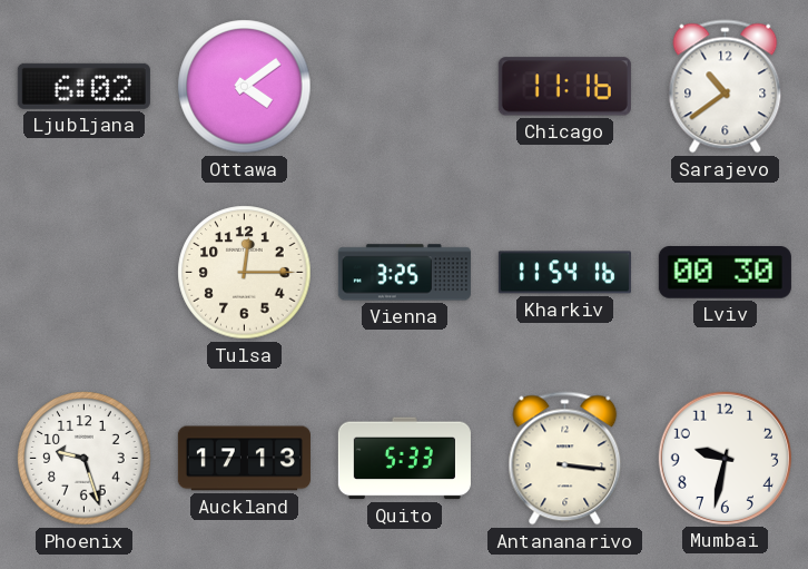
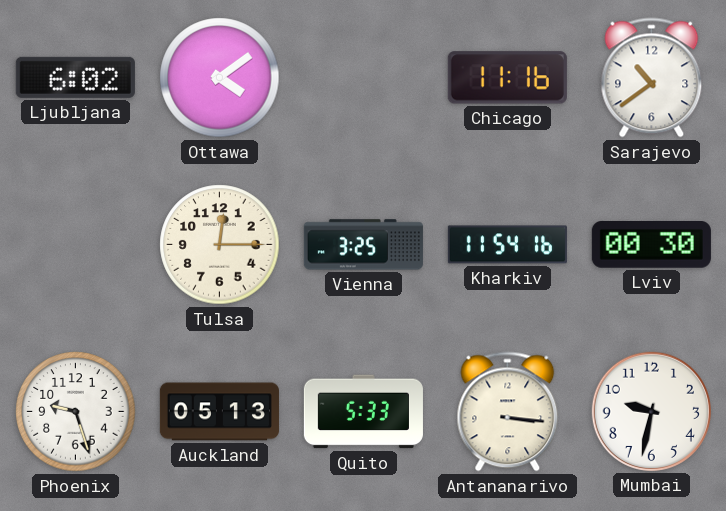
Auckland: 17:13 -> 05:13
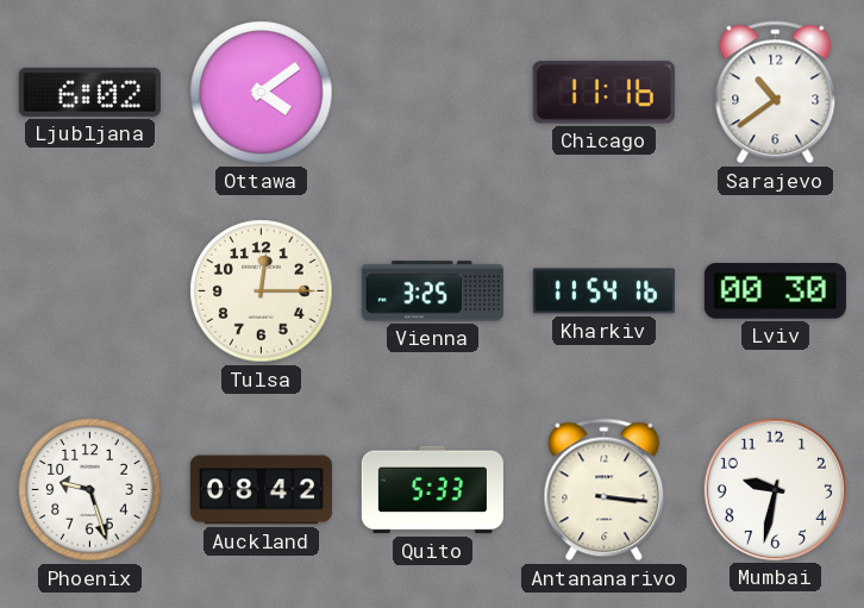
Auckland: 05:13 -> 08:42
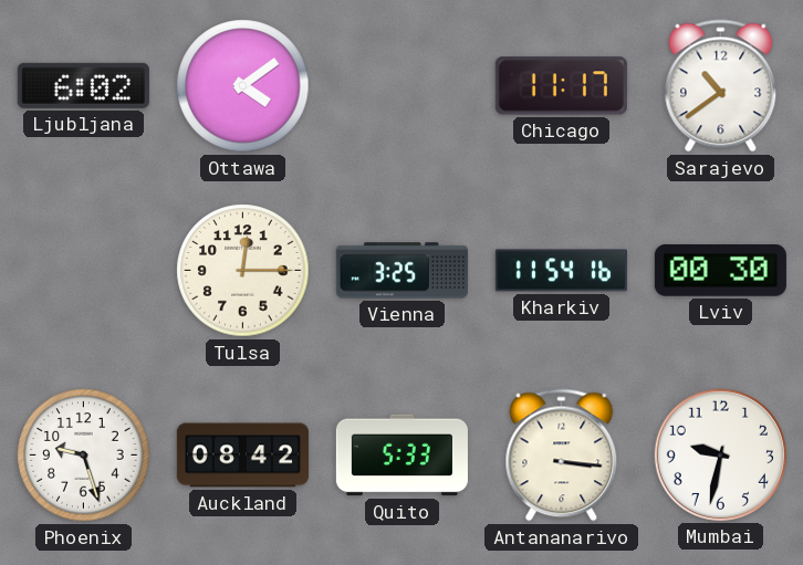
Chicago: 11:16 -> 11:17
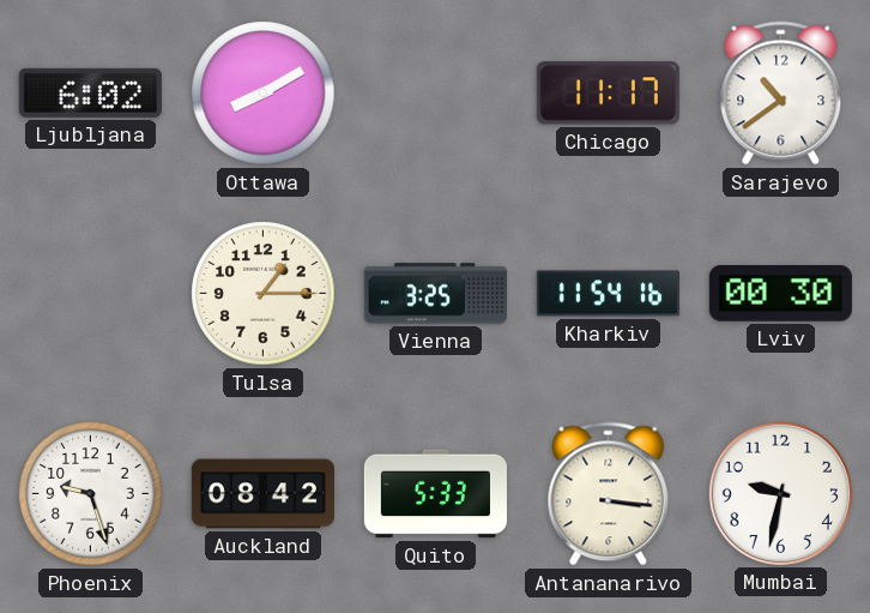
Ottawa: 4:09 -> 8:10
Tulsa: 12:15 -> 1:15
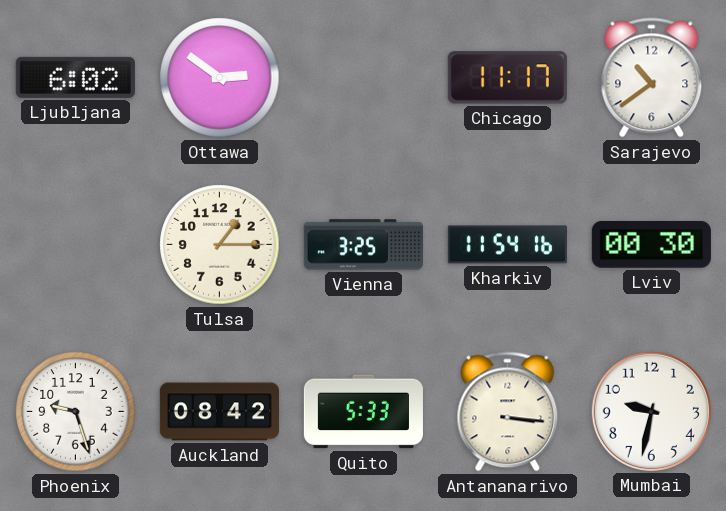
Ottawa: 8:10 -> 2:51
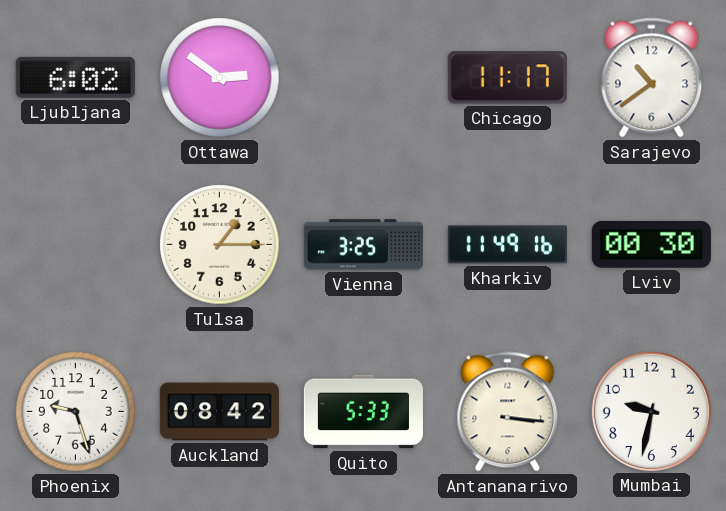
Kharkiv: 11:54 -> 11:49
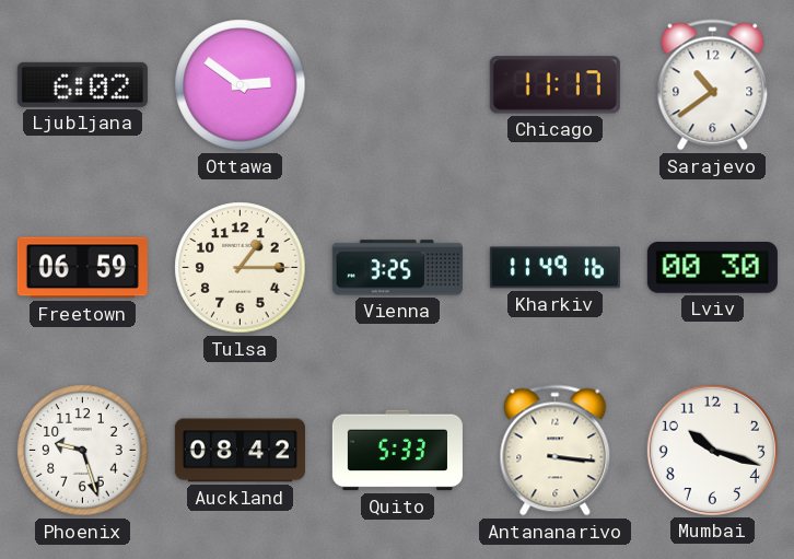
Freetown: none -> 06:59
Mumbai: 9:32 -> 10:18
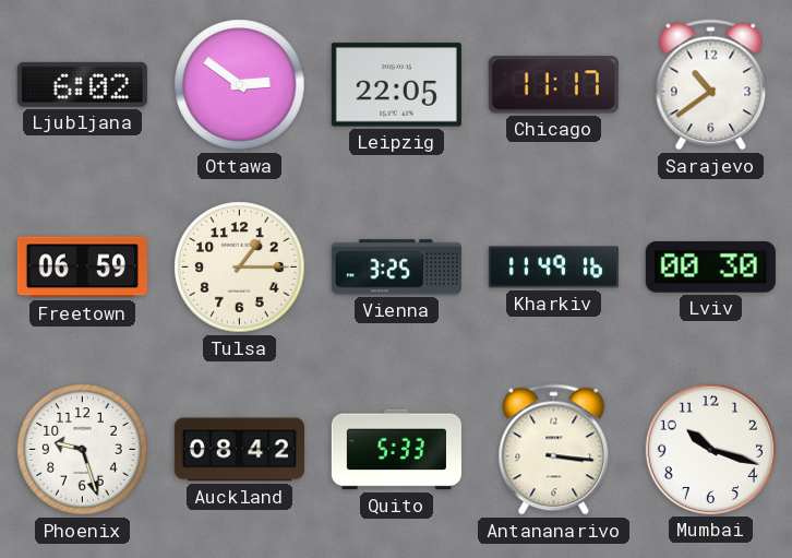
Leipzig: none -> 22:05
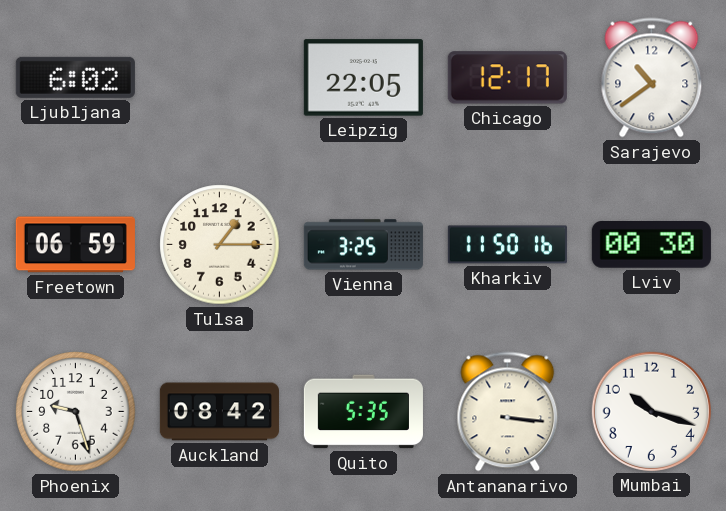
Ottawa: 2:51 -> none
Chicago: 11:17 -> 12:17
Kharkiv: 11:49 -> 11:50
Quito: 5:33 -> 5:35
